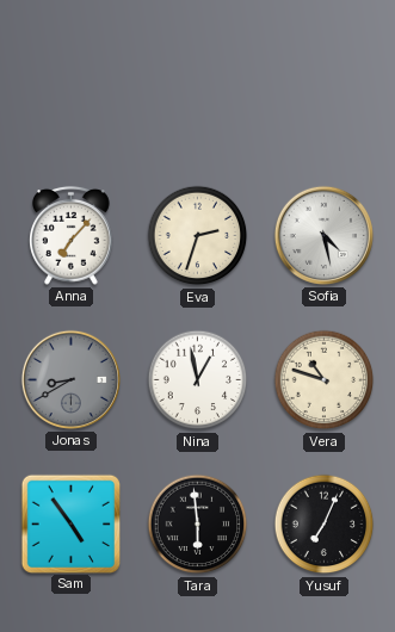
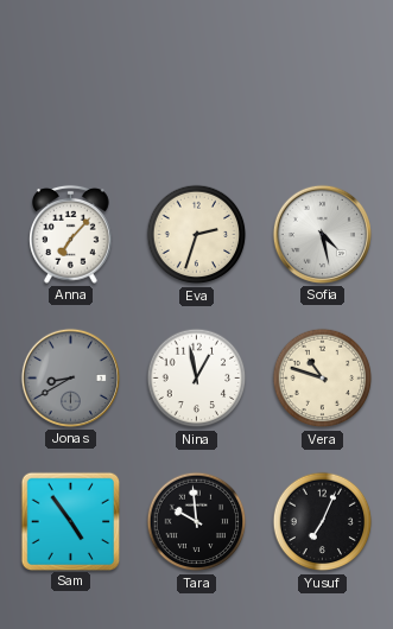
Tara: 5:59 -> 9:59
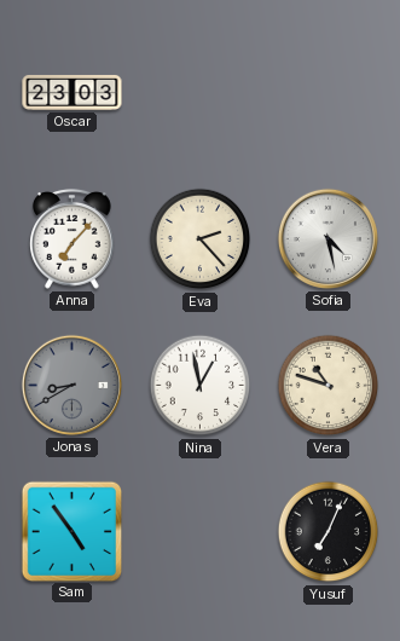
Oscar: none -> 23:03
Eva: 2:33 -> 2:23
Tara: 9:59 -> none
